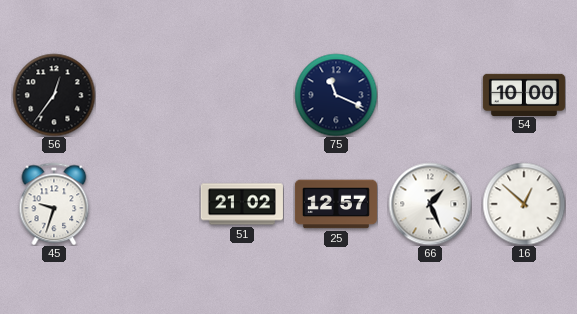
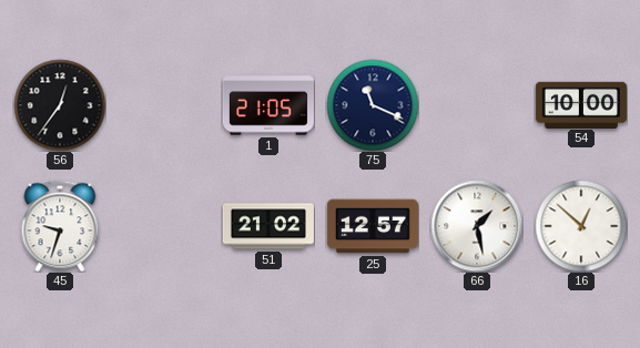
1: none -> 21:05
66: 1:26 -> 1:28
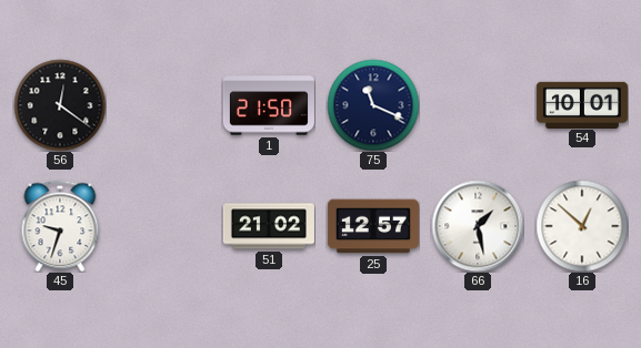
56: 12:36 -> 12:21
1: 21:05 -> 21:50
54: 10:00 -> 10:01
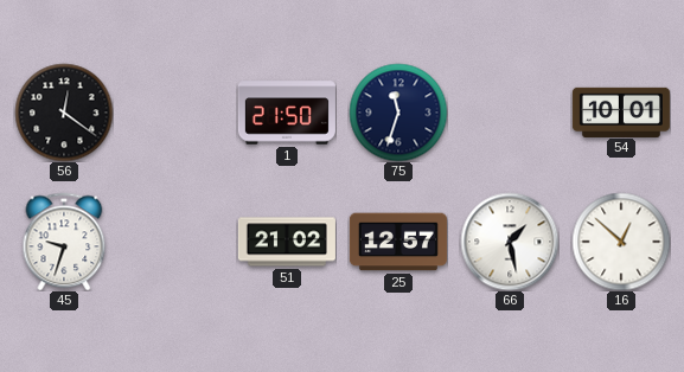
75: 11:19 -> 11:33
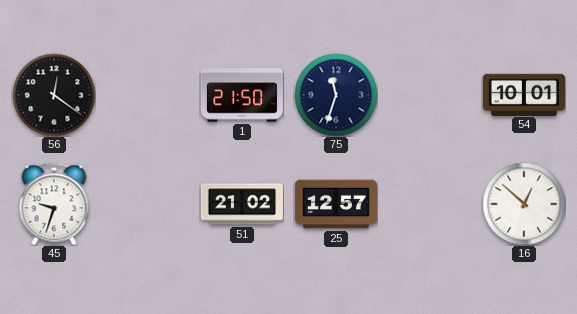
66: 1:28 -> none
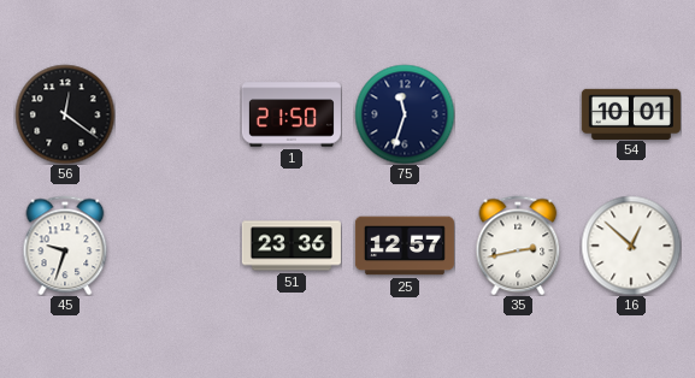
51: 21:02 -> 23:36
35: none -> 2:43
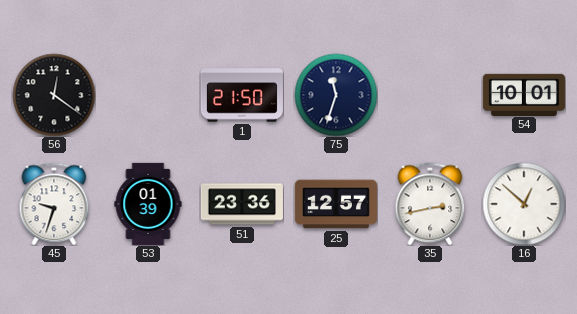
53: none -> 01:39
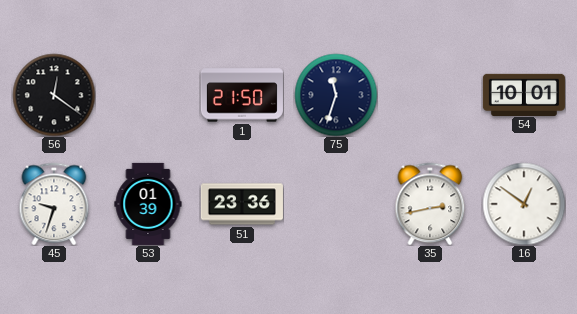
25: 12:57 -> none
16: 12:52 -> 12:51
